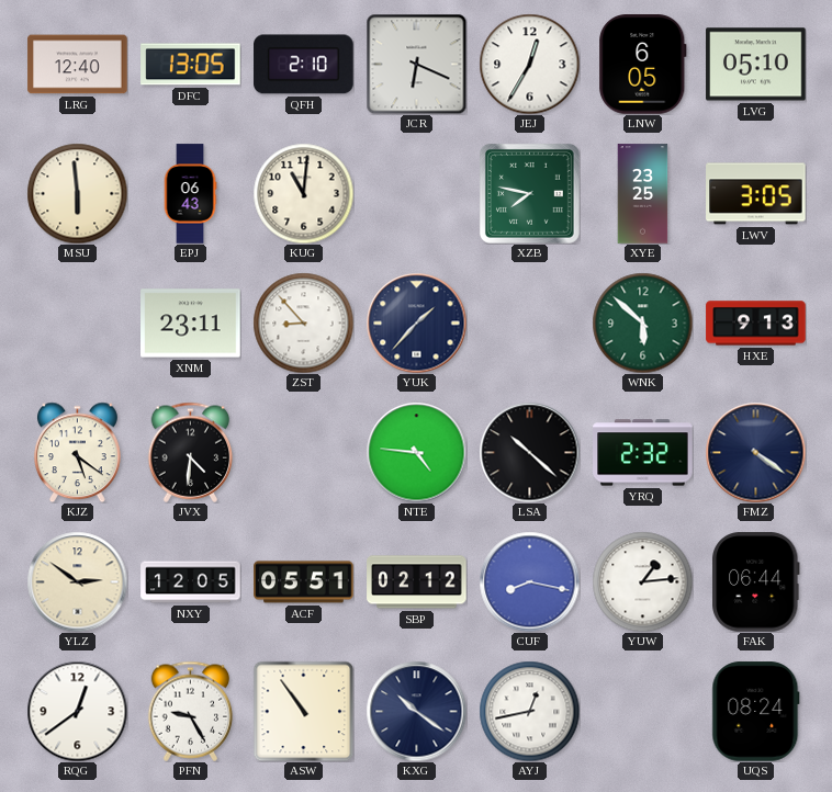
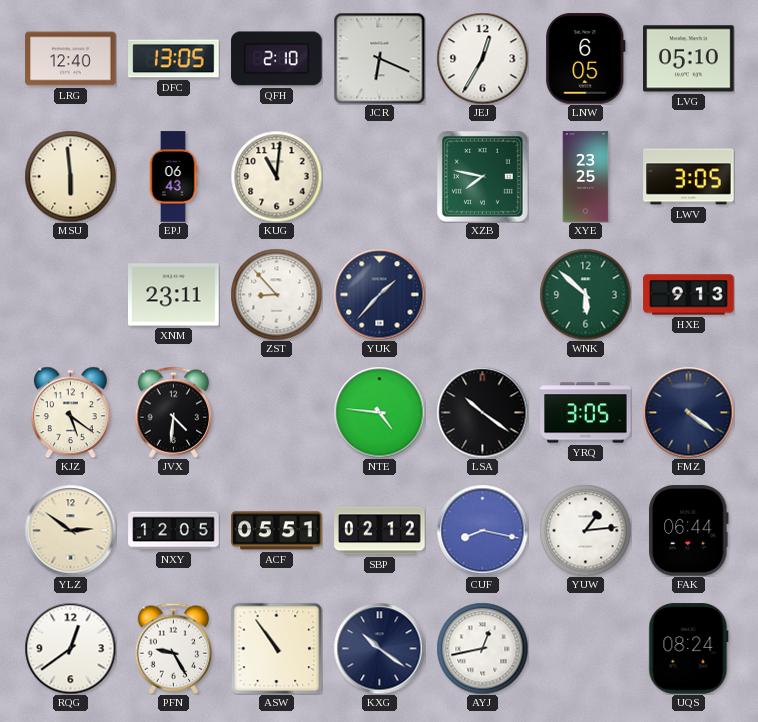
LSA: 10:22 -> 10:21
YRQ: 2:32 -> 3:05
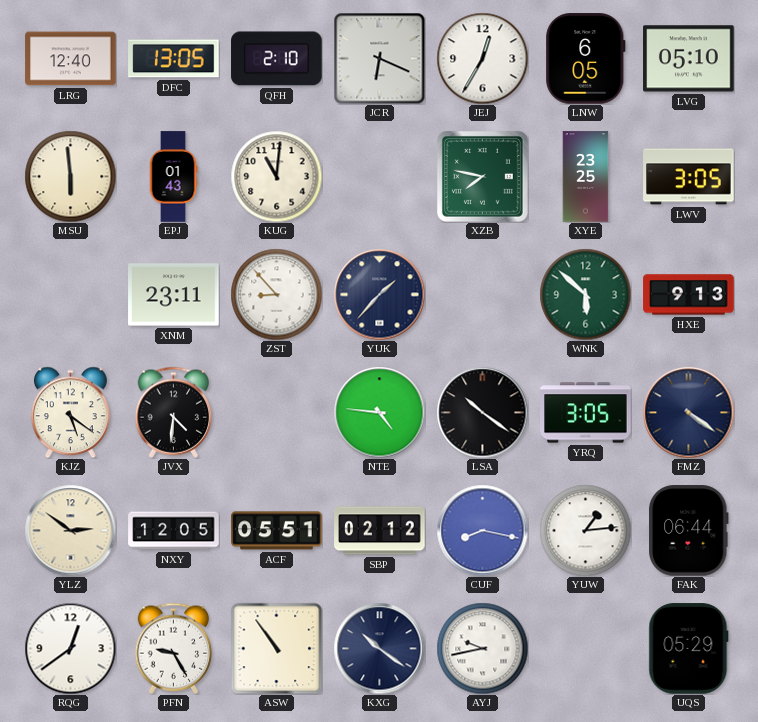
EPJ: 06:43 -> 01:43
AYJ: 12:43 -> 9:43
UQS: 08:24 -> 05:29
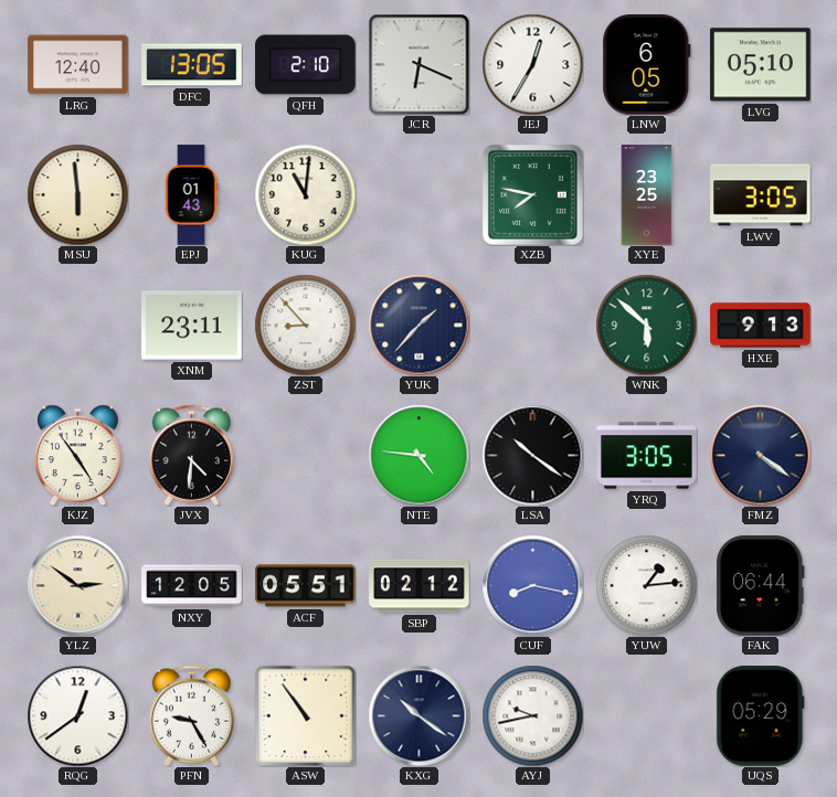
KJZ: 5:21 -> 4:54
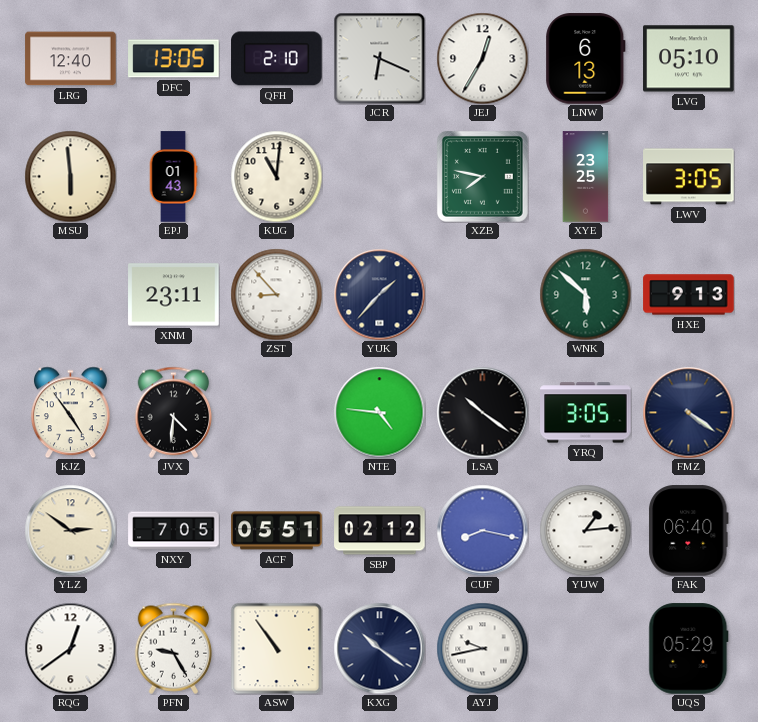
LNW: 6:05 -> 6:13
NXY: 12:05 -> 7:05
FAK: 06:44 -> 06:40
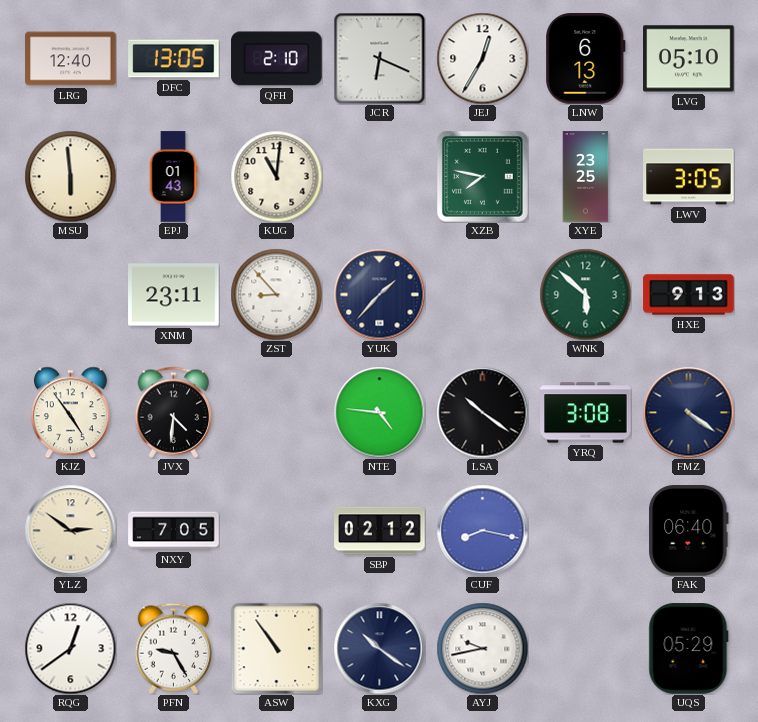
YRQ: 3:05 -> 3:08
ACF: 05:51 -> none
YUW: 1:14 -> none
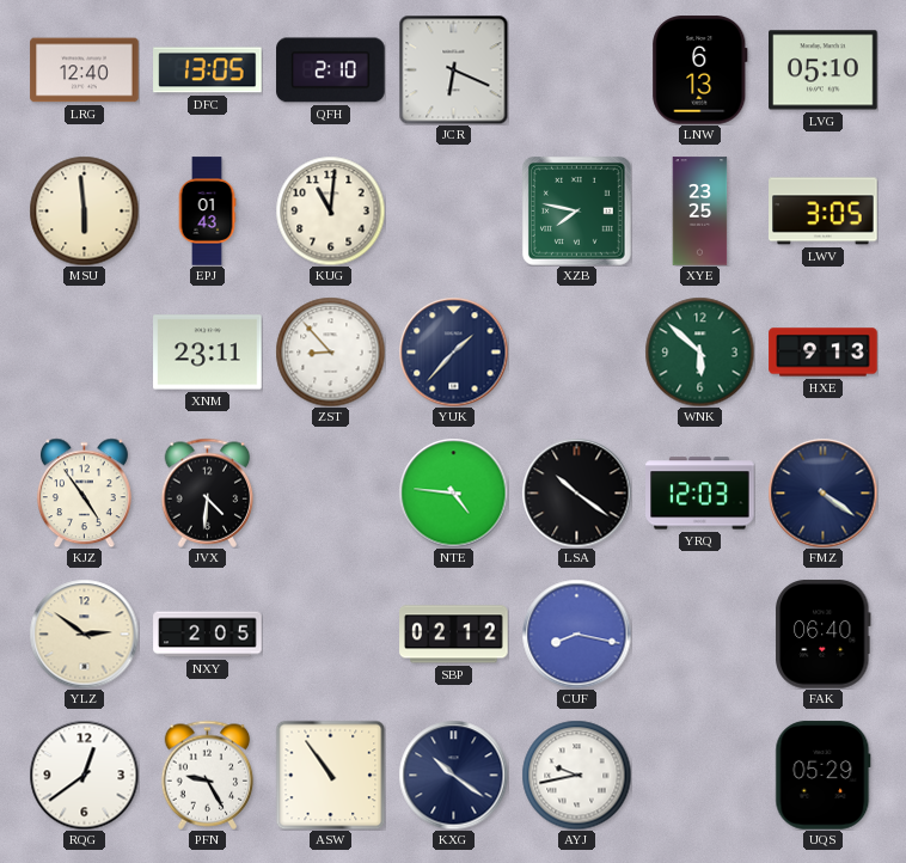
JEJ: 12:35 -> none
YRQ: 3:08 -> 12:03
NXY: 7:05 -> 2:05
